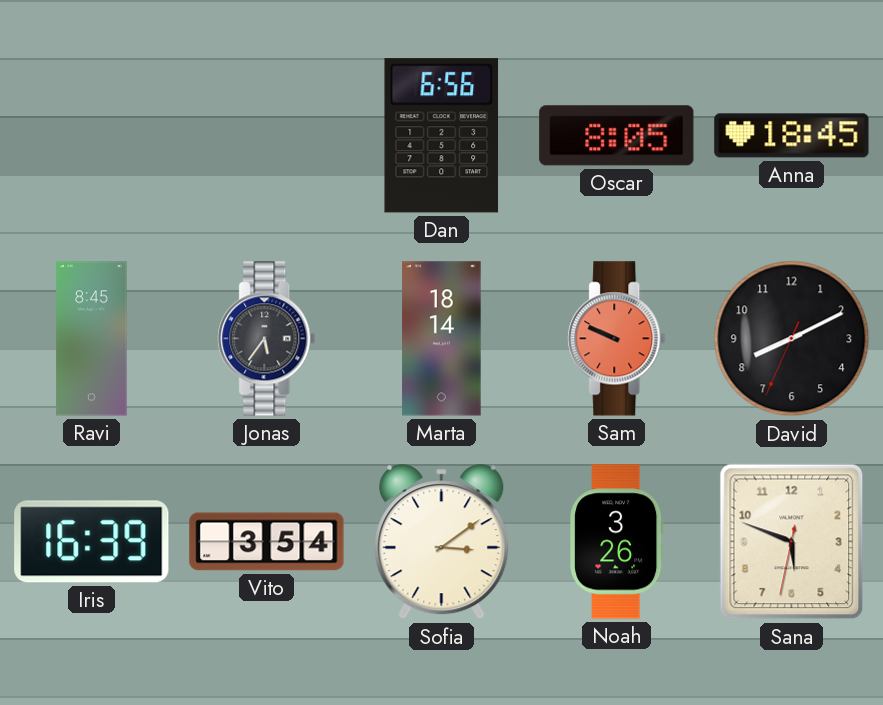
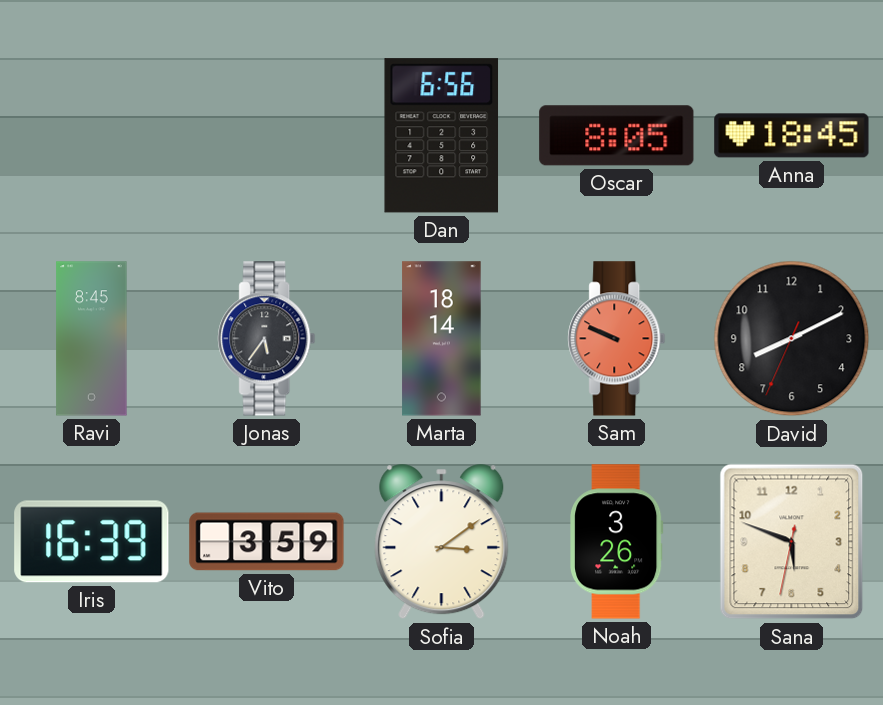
Vito: 3:54 -> 3:59
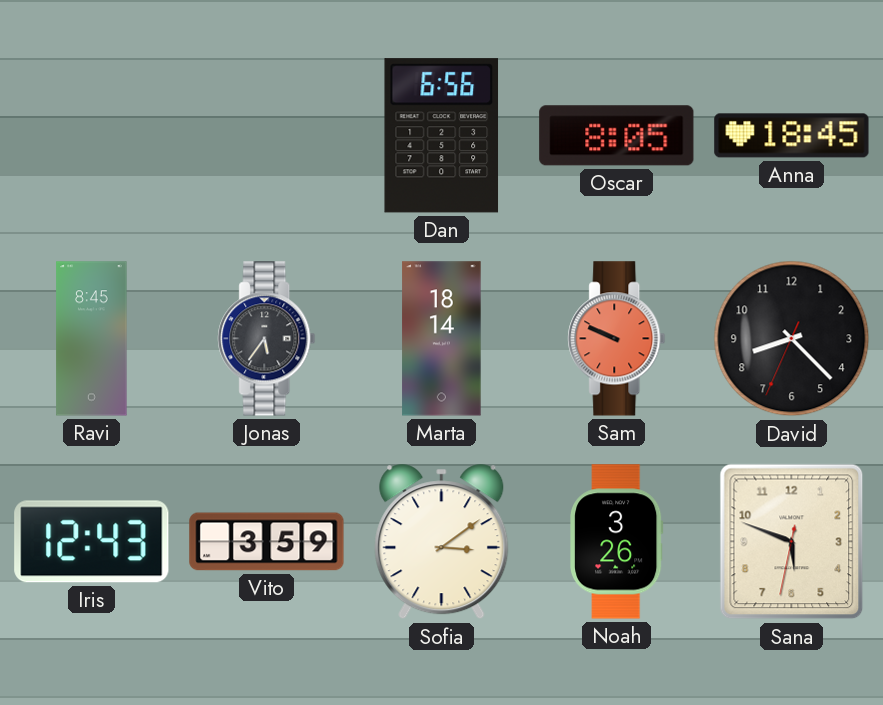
David: 8:10 -> 8:22
Iris: 16:39 -> 12:43
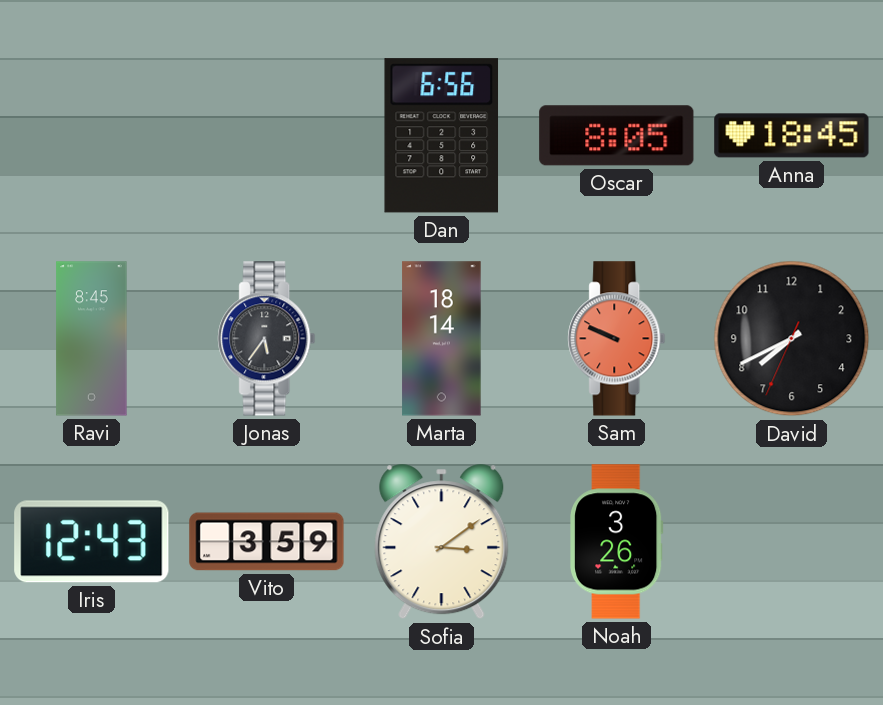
David: 8:22 -> 7:40
Sana: 5:48 -> none
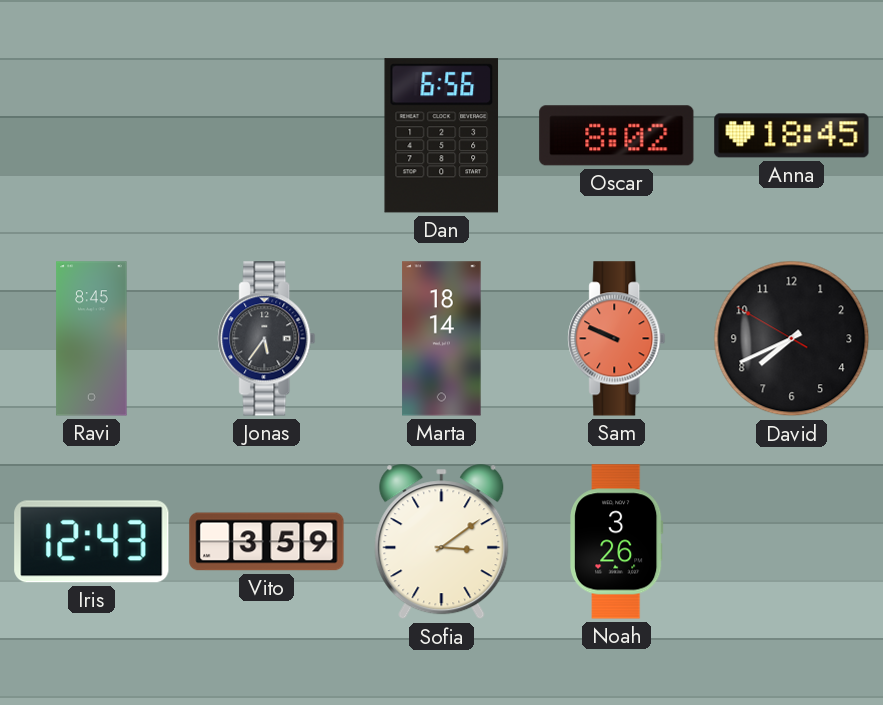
Oscar: 8:05 -> 8:02
David: 7:40:34 -> 7:40:50
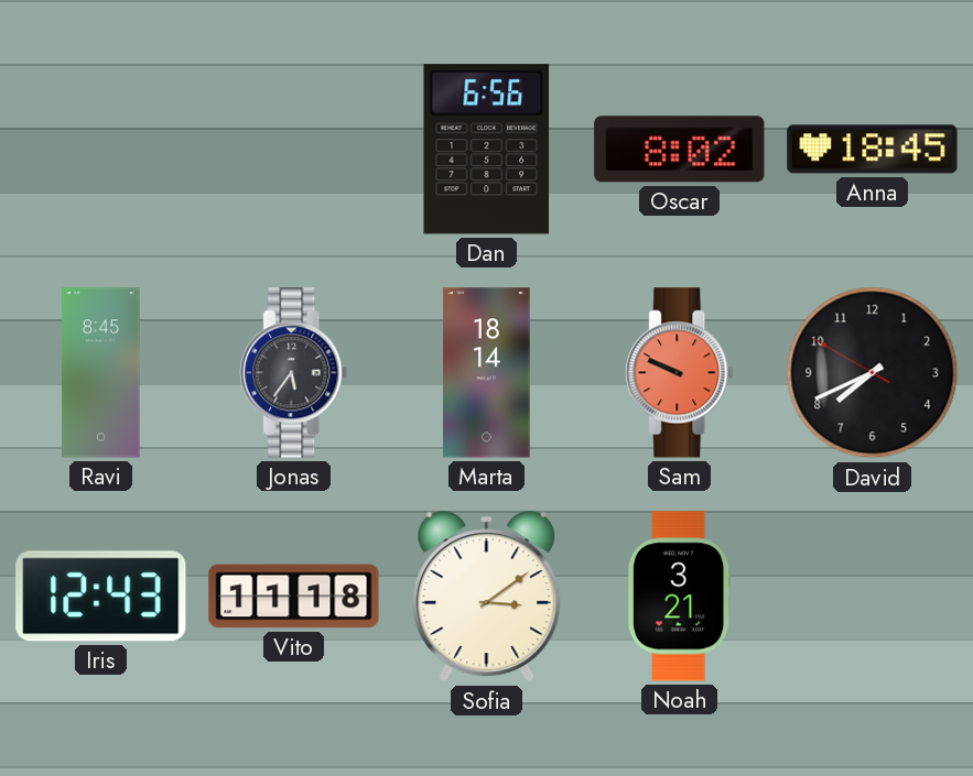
Vito: 3:59 -> 11:18
Noah: 3:26 -> 3:21
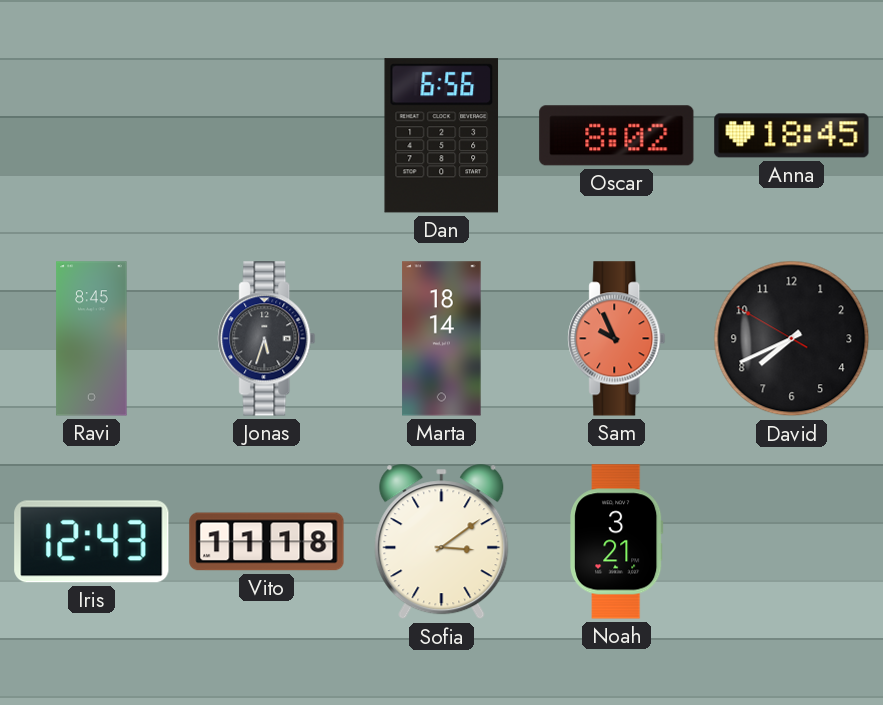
Jonas: 5:36 -> 5:33
Sam: 9:49 -> 9:56
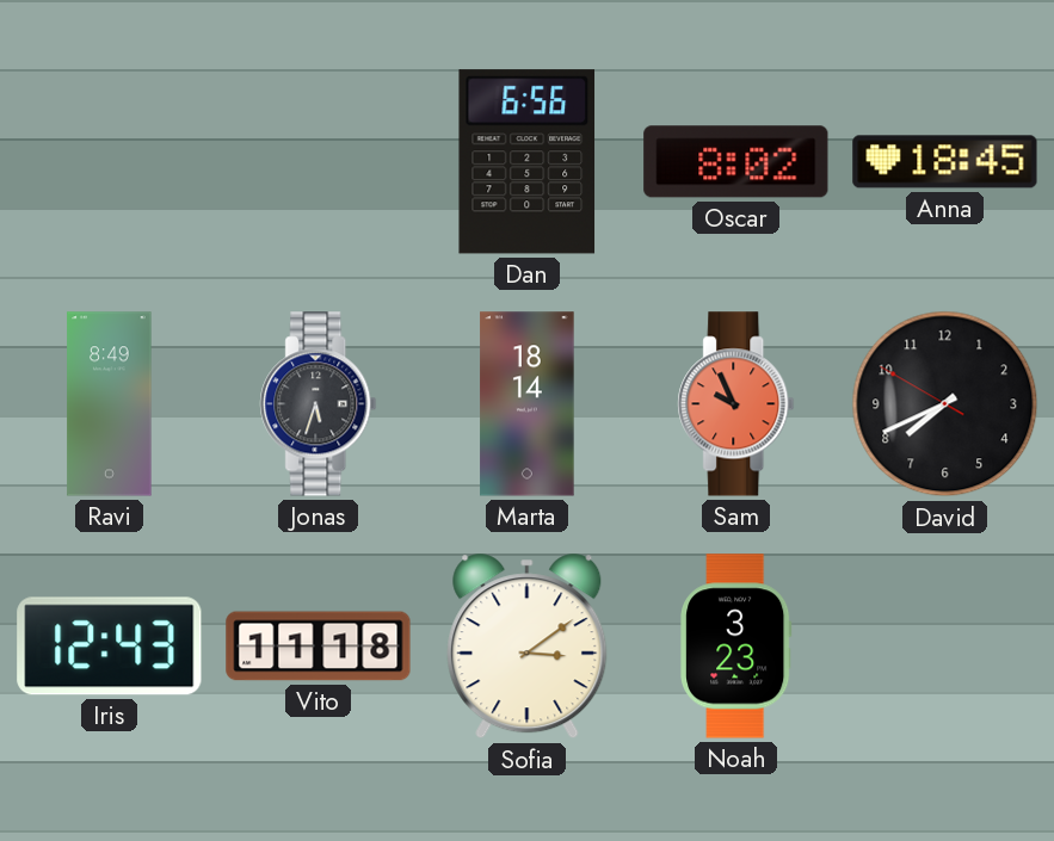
Ravi: 8:45 -> 8:49
Noah: 3:21 -> 3:23
